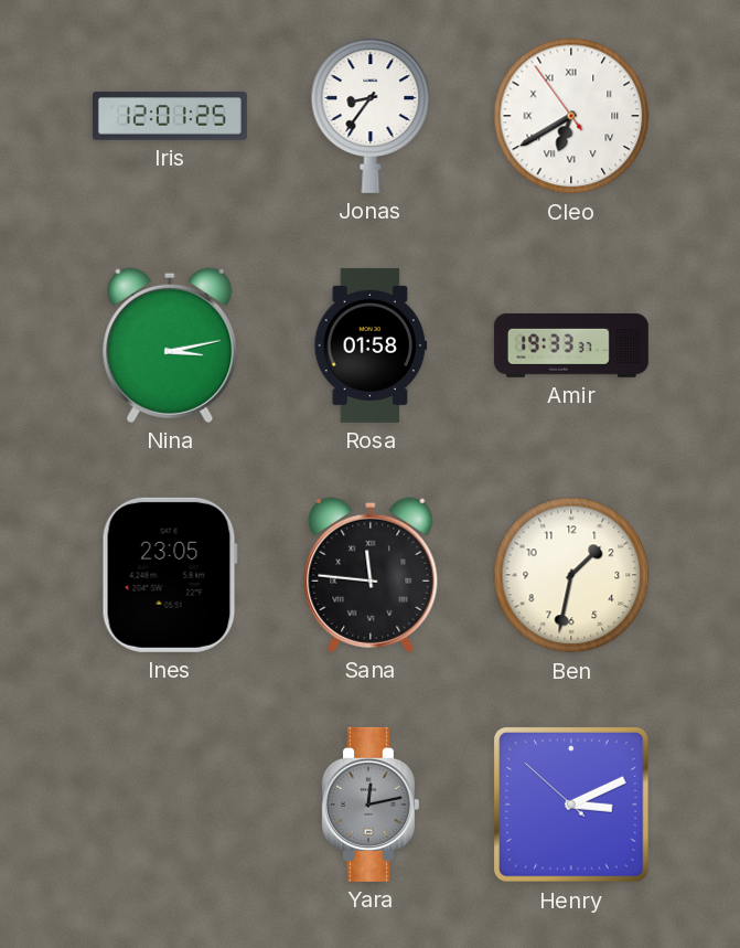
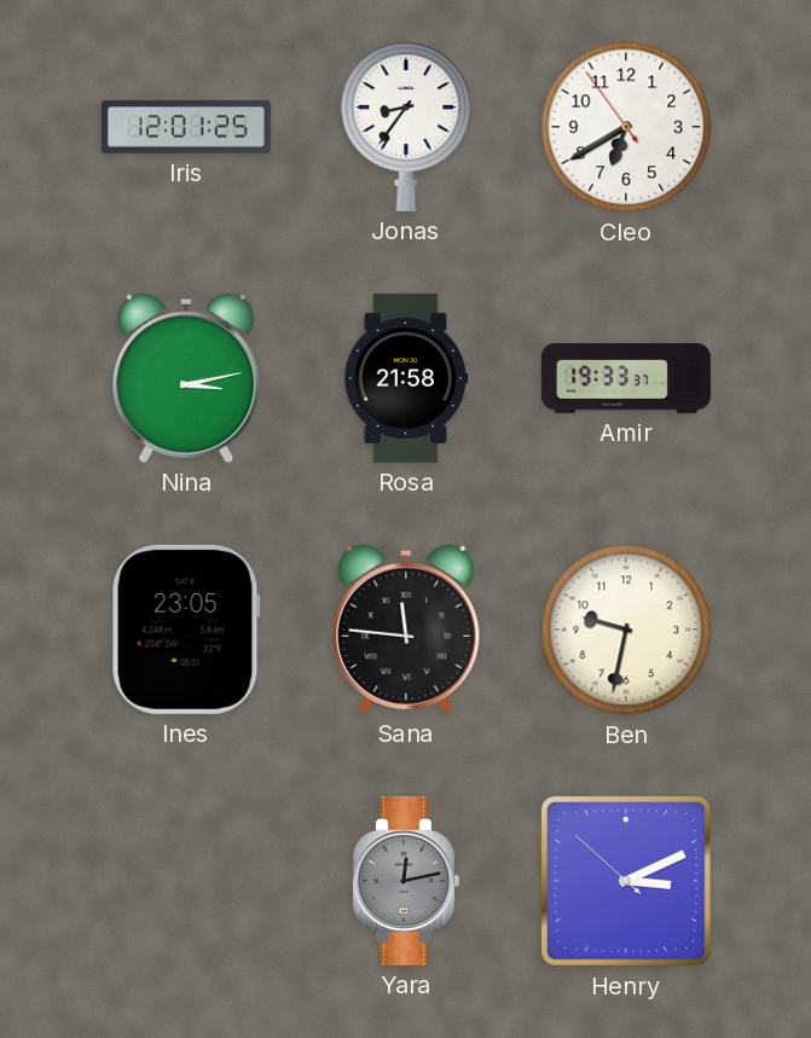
Cleo numerals: Roman -> Arabic
Rosa: 01:58 -> 21:58
Ben: 1:32 -> 9:32
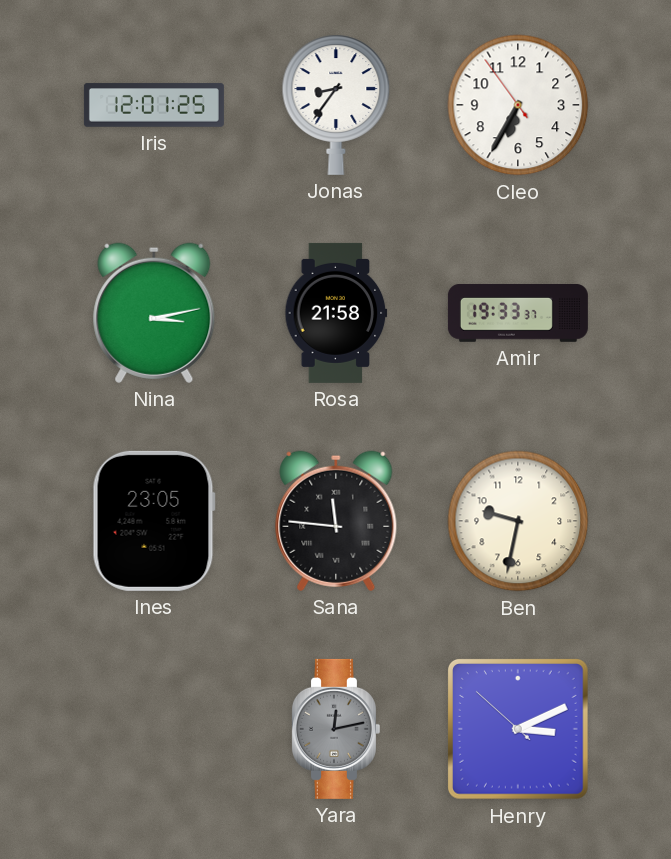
Cleo: 6:39 -> 6:34
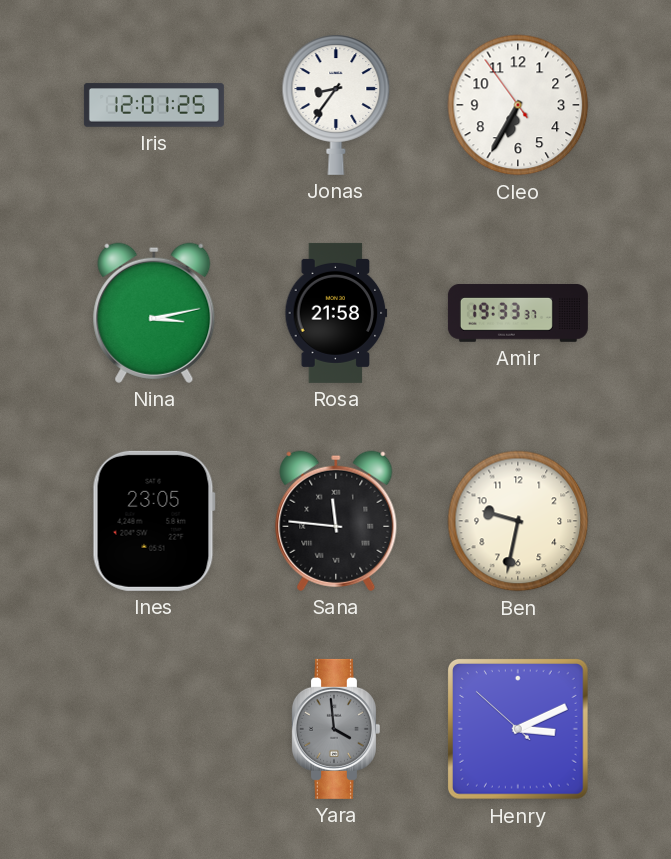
Yara: 12:13 -> 3:59
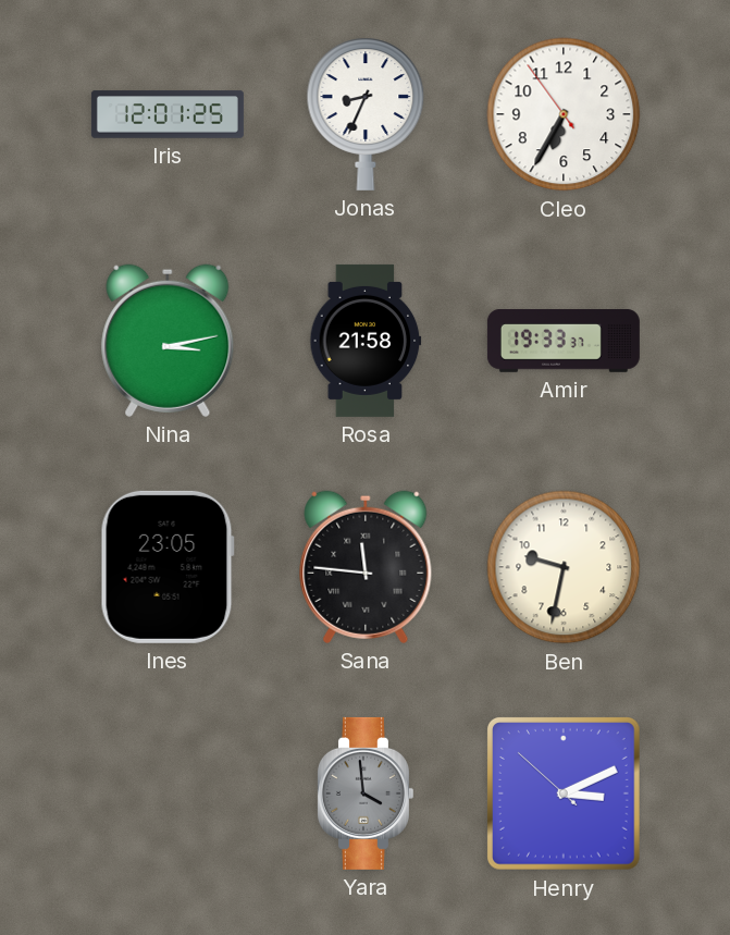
Jonas: 8:36 -> 8:34
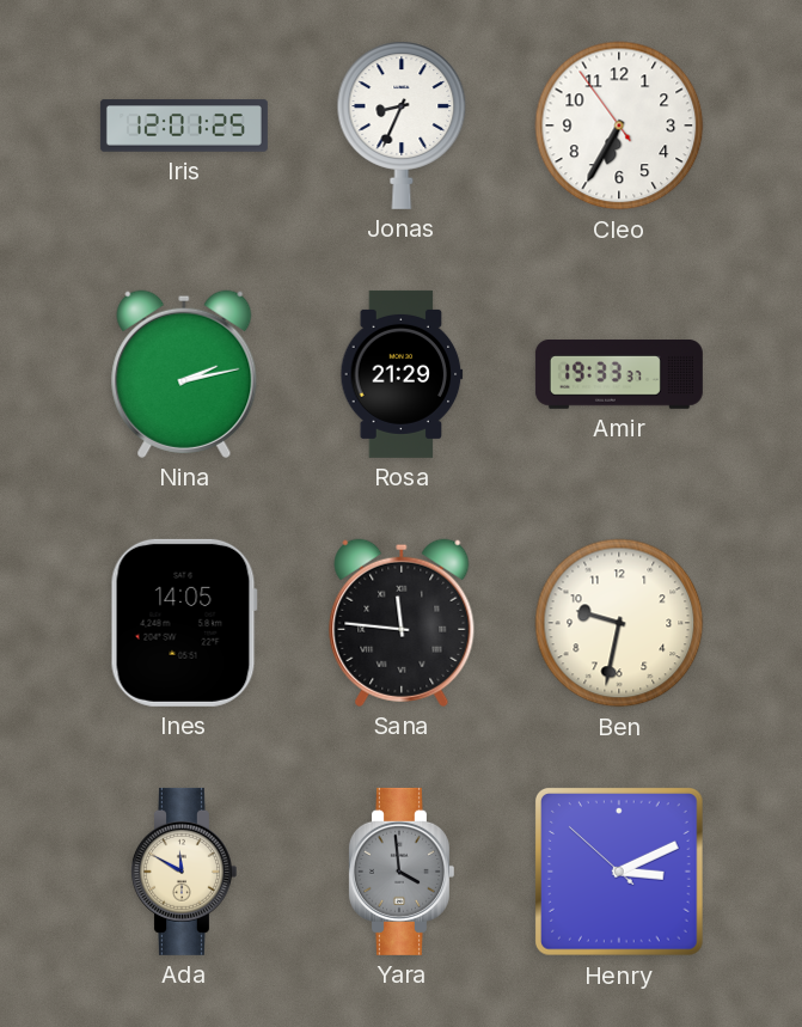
Nina: 3:13 -> 2:13
Rosa: 21:58 -> 21:29
Ines: 23:05 -> 14:05
Ada: none -> 11:50
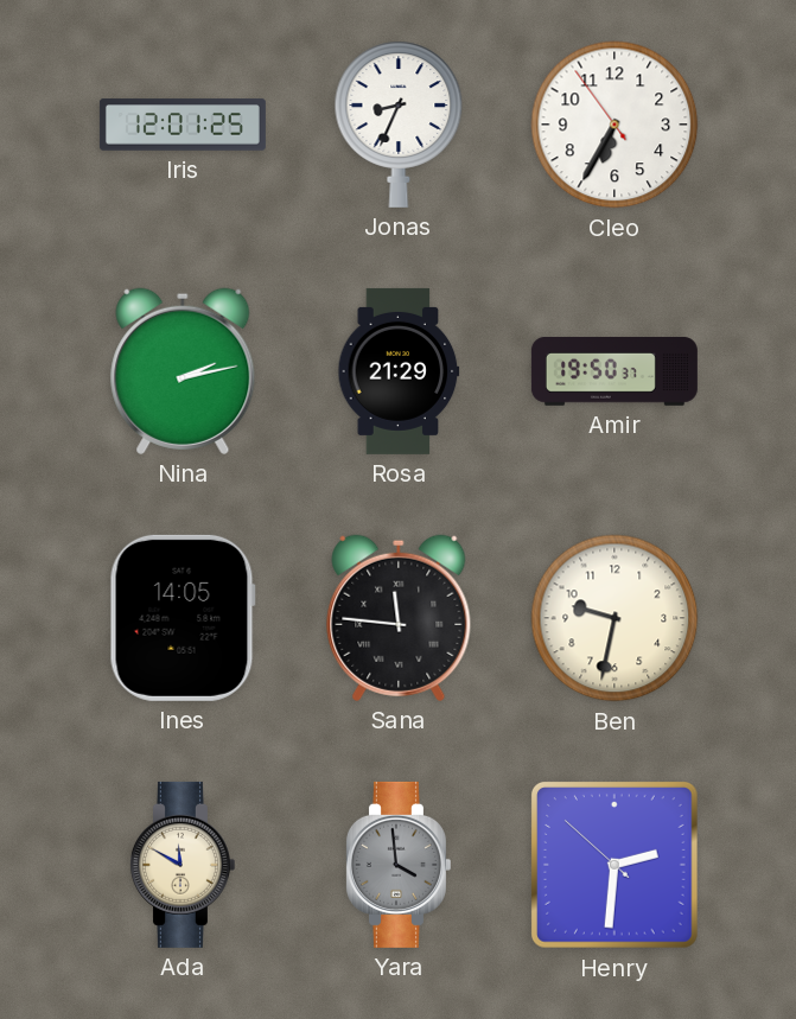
Amir: 19:33 -> 19:50
Henry: 3:10 -> 2:30
